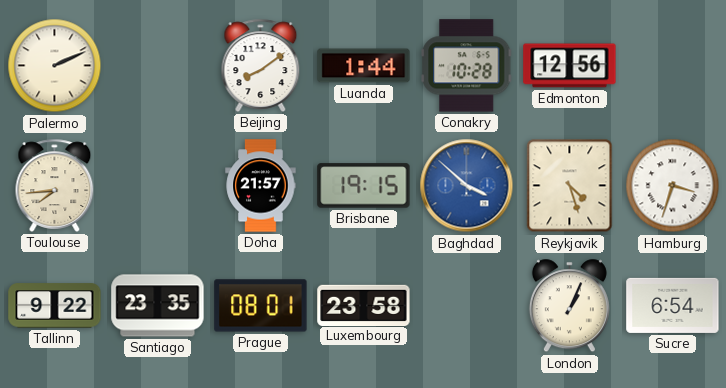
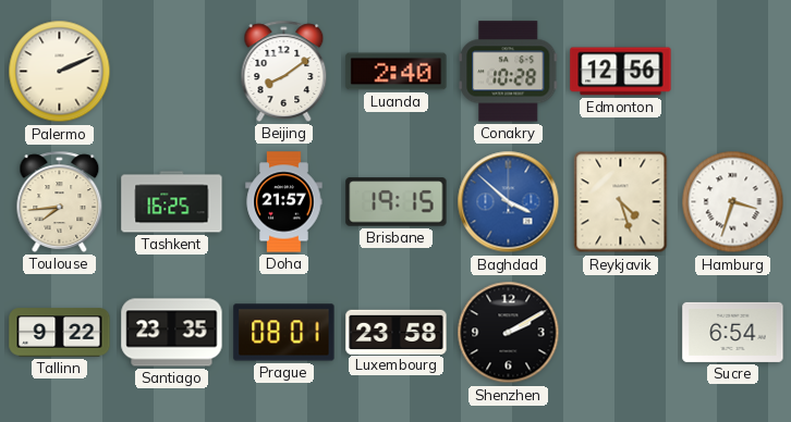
Luanda: 1:44 -> 2:40
Tashkent: none -> 16:25
Shenzhen: none -> 2:10
London: 1:04 -> none
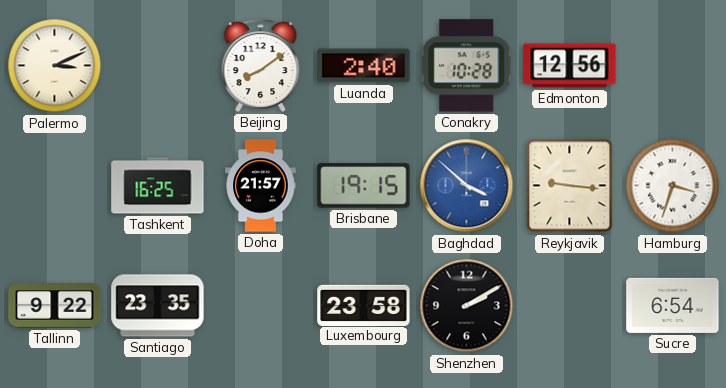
Palermo: 2:11 -> 3:11
Toulouse: 7:44 -> none
Reykjavik: 4:27 -> 9:16
Prague: 08:01 -> none
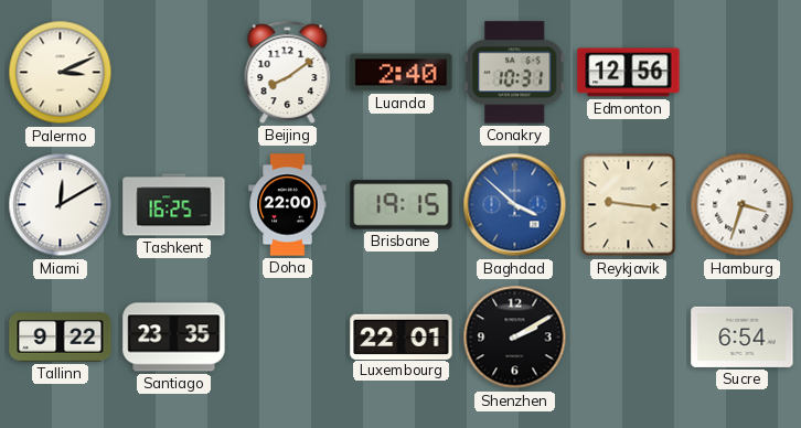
Conakry: 10:28 -> 10:31
Miami: none -> 12:10
Doha: 21:57 -> 22:00
Luxembourg: 23:58 -> 22:01
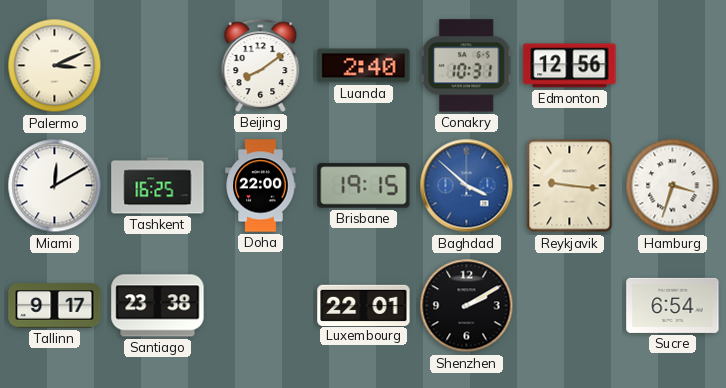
Tallinn: 9:22 -> 9:17
Santiago: 23:35 -> 23:38
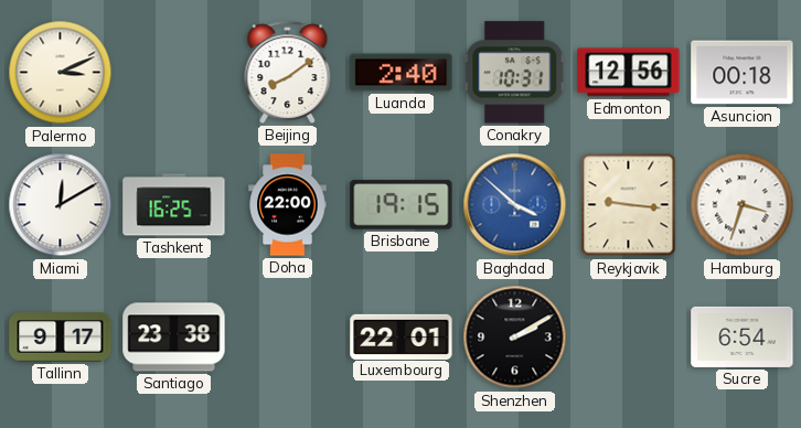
Asuncion: none -> 00:18
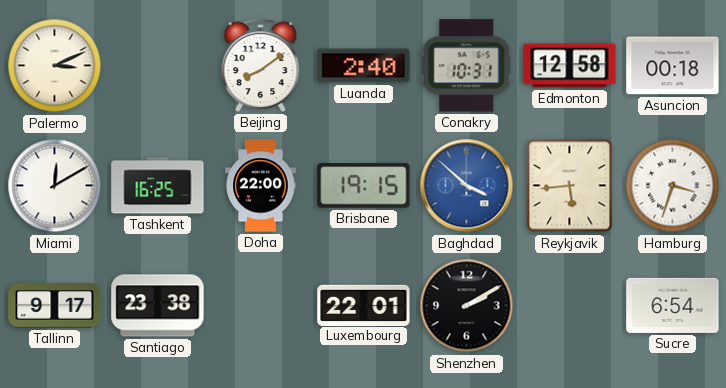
Edmonton: 12:56 -> 12:58
Reykjavik: 9:16 -> 5:44
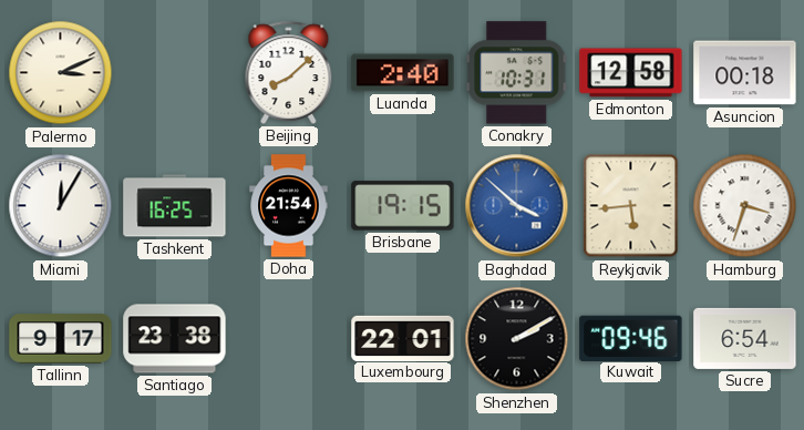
Beijing: 8:09 -> 8:08
Miami: 12:10 -> 12:05
Doha: 22:00 -> 21:54
Kuwait: none -> 09:46
